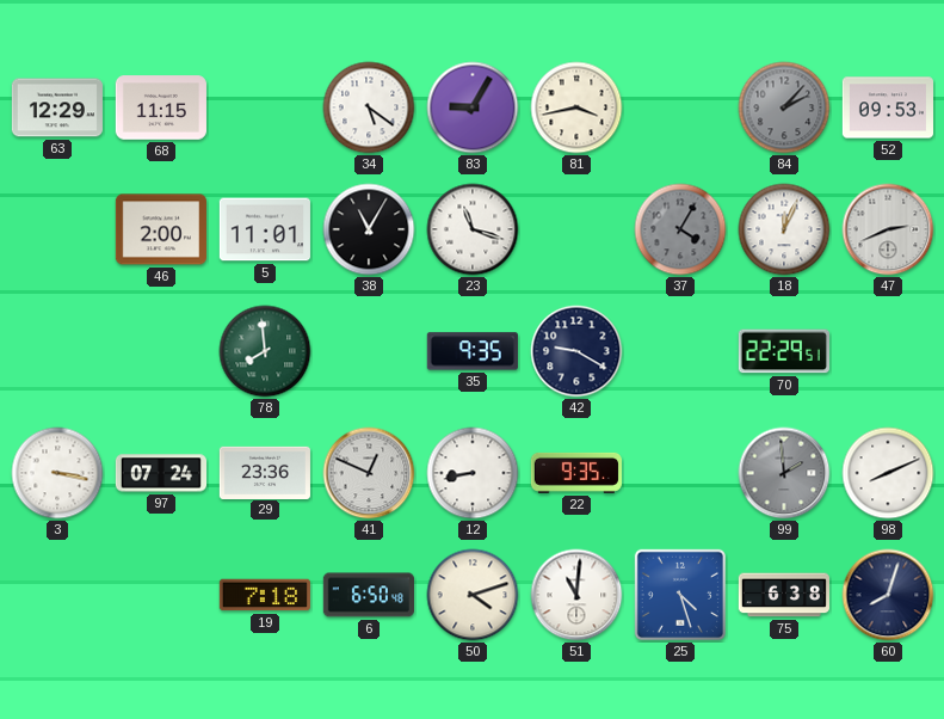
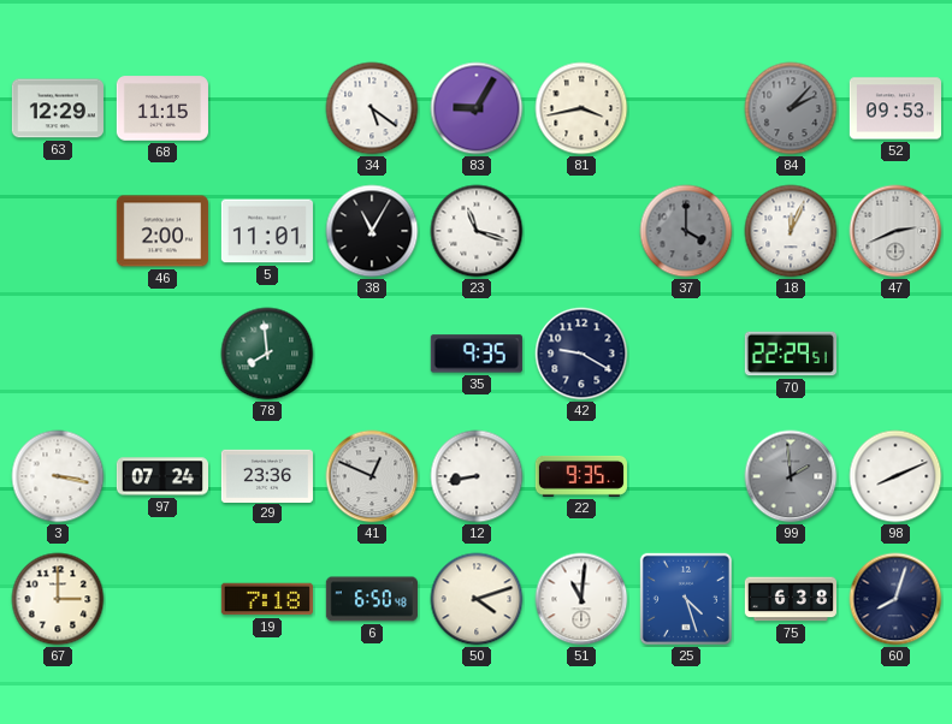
37: 4:05 -> 4:00
67: none -> 3:00
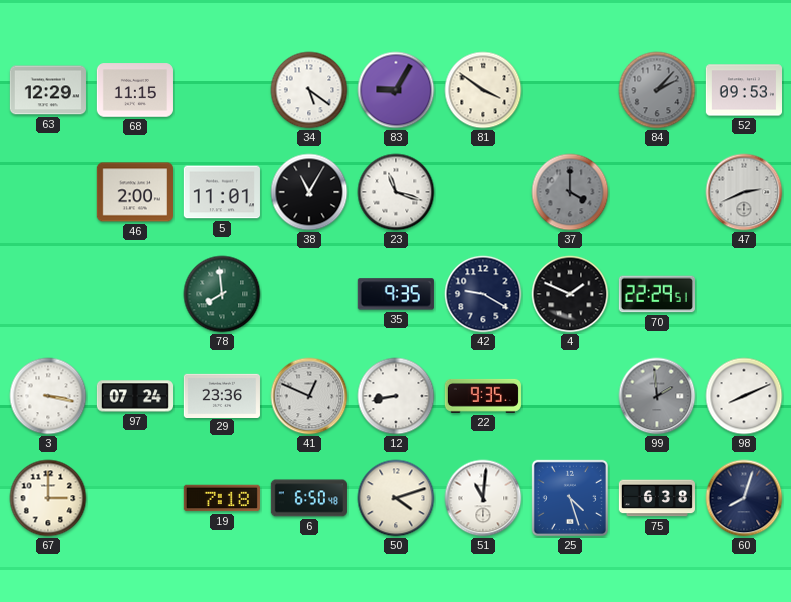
81: 3:43 -> 3:51
18: 12:04 -> none
4: none -> 1:49
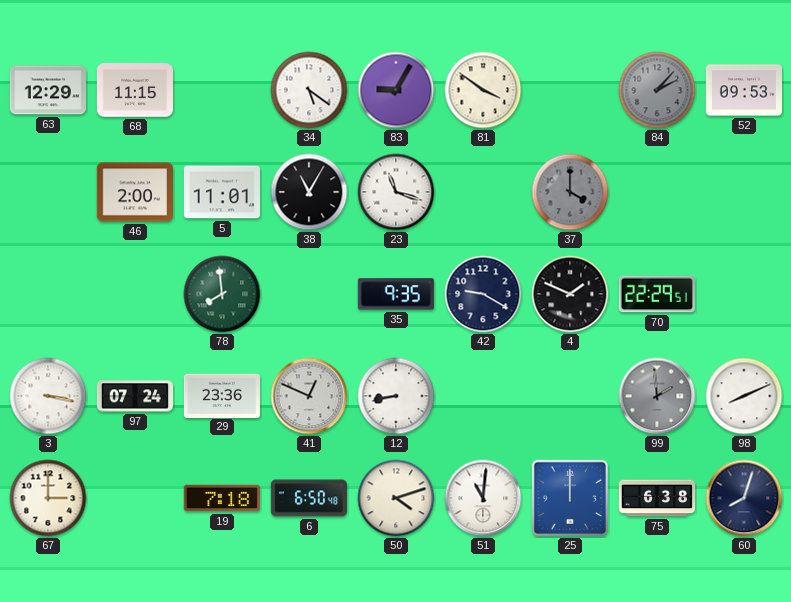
47: 2:41 -> none
22: 9:35 -> none
25: 4:27 -> 12:00
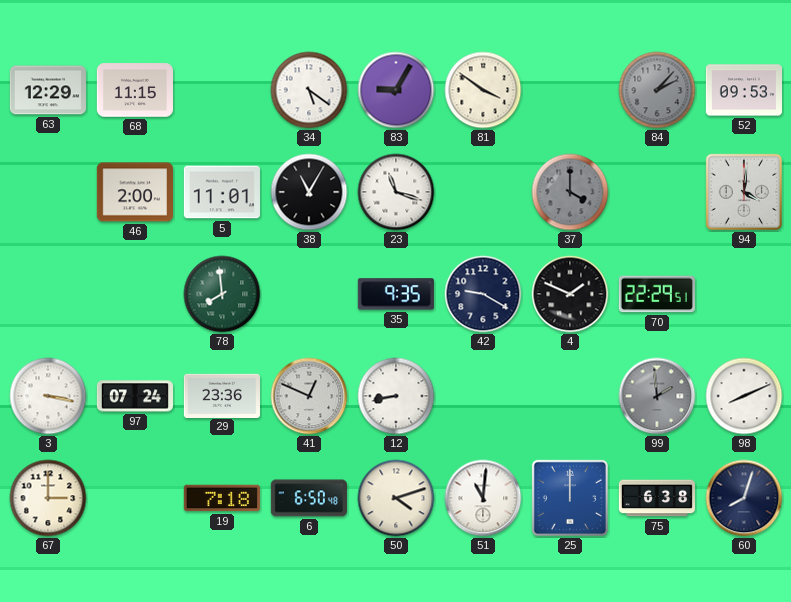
94: none -> 4:01
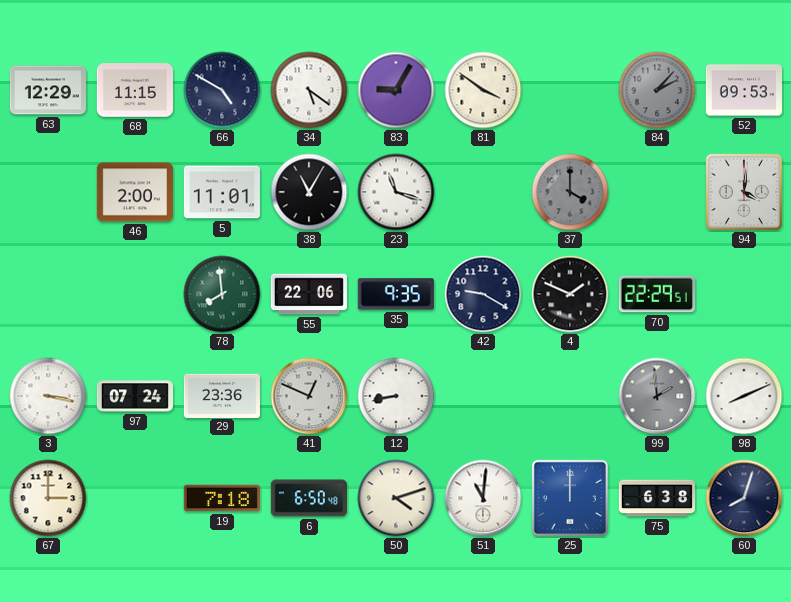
66: none -> 4:50
55: none -> 22:06
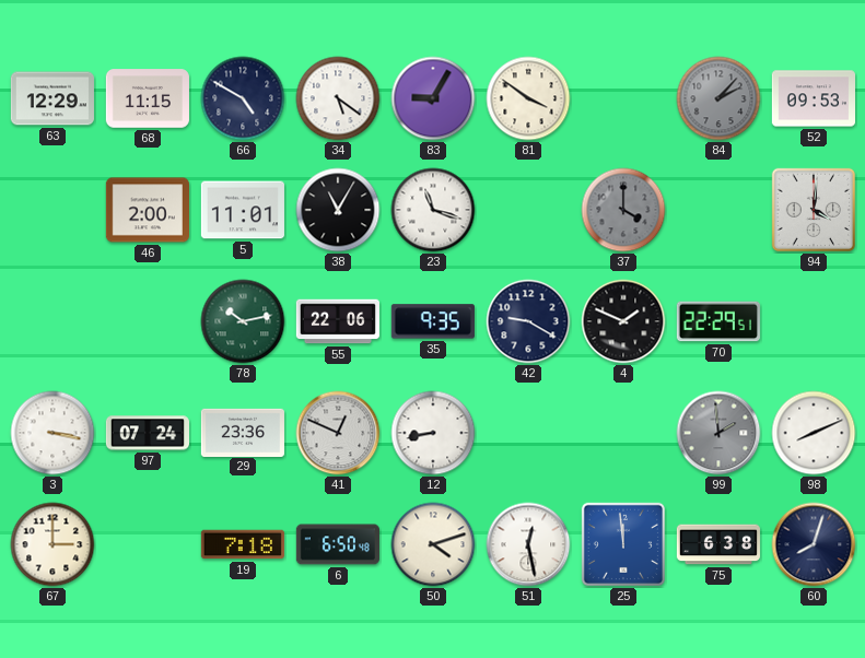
78: 7:59 -> 10:13
51: 11:01 -> 12:28
25: 12:00 -> 11:59
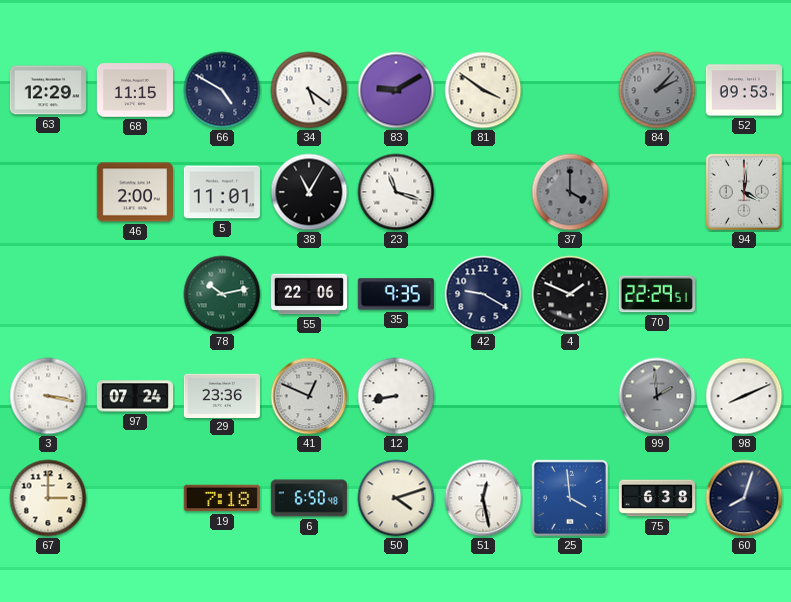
83: 9:05 -> 9:10
25: 11:59 -> 3:59
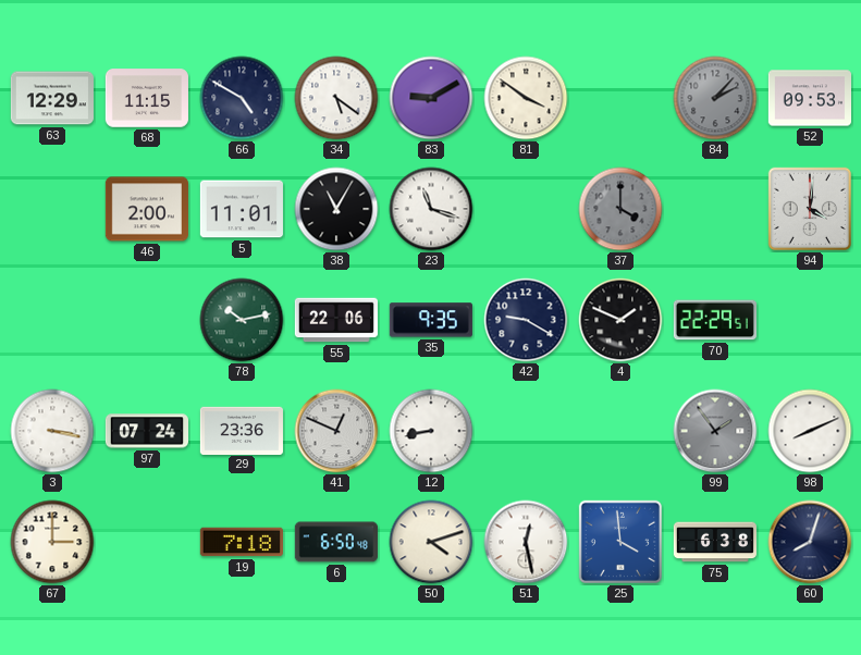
99: 1:59 -> 1:54
